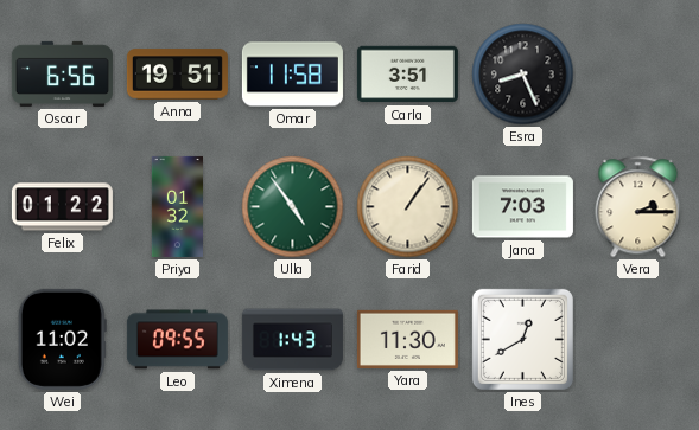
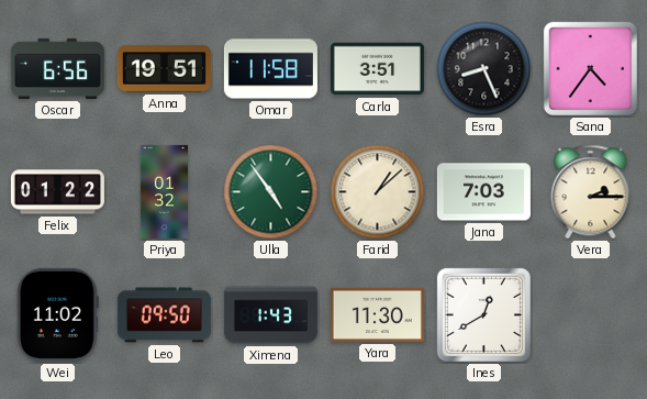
Sana: none -> 4:36
Farid: 1:06 -> 1:08
Leo: 09:55 -> 09:50
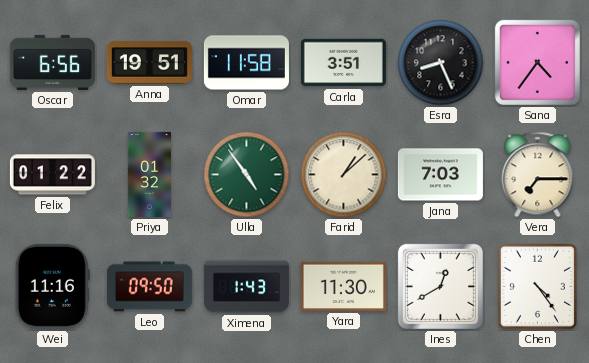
Vera: 2:15 -> 7:15
Wei: 11:02 -> 11:16
Chen: none -> 4:24
